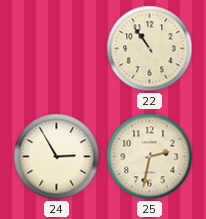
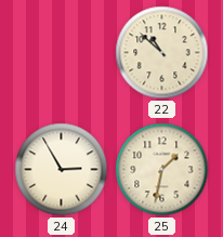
22: 10:54 -> 10:52
25: 2:32 -> 1:32
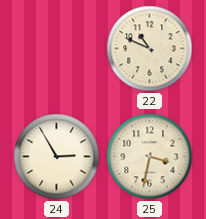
22: 10:52 -> 10:49
25: 1:32 -> 3:32
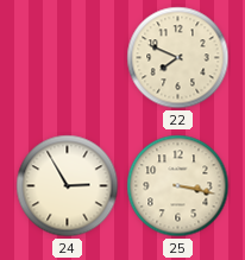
22: 10:49 -> 7:49
25: 3:32 -> 3:17
